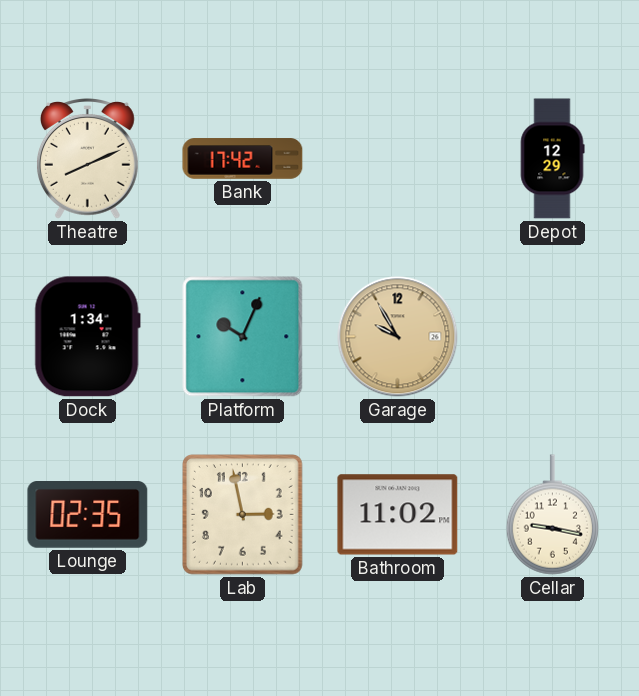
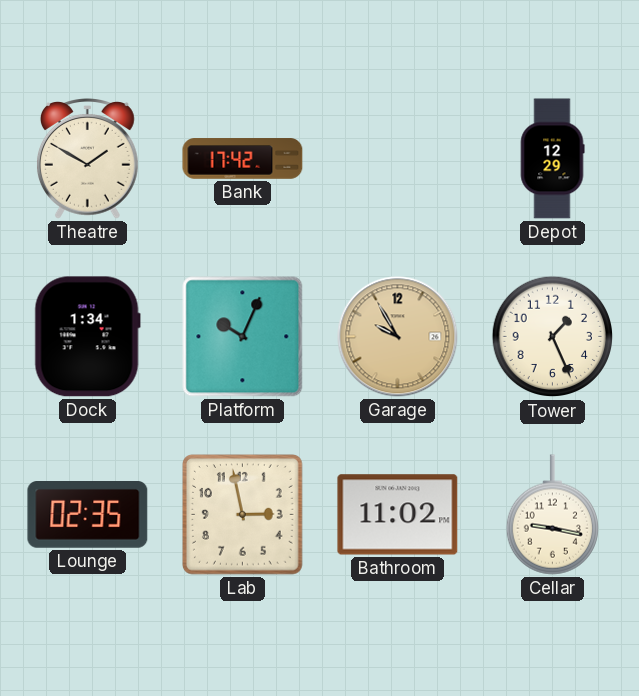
Theatre: 8:11 -> 1:50
Tower: none -> 1:26
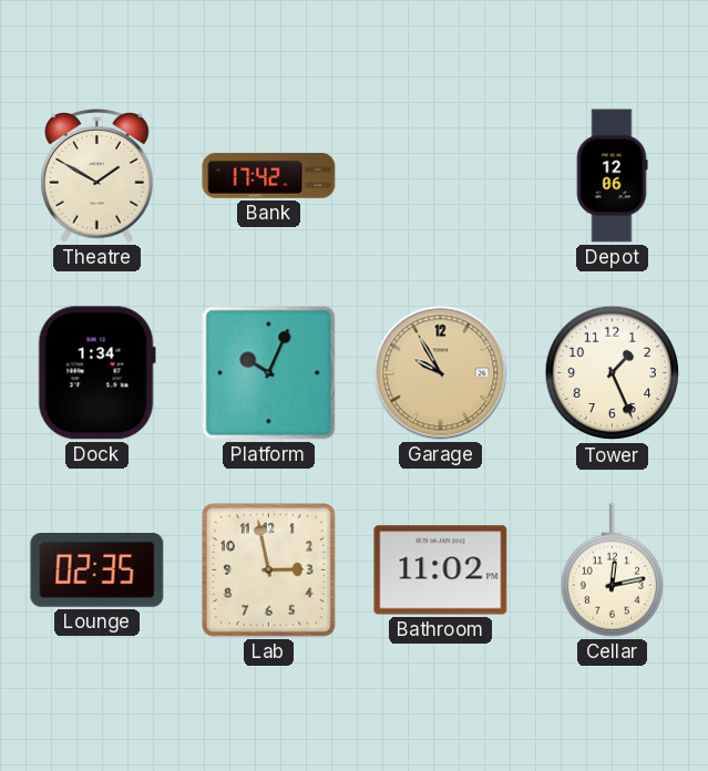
Depot: 12:29 -> 12:06
Cellar: 9:17 -> 12:13
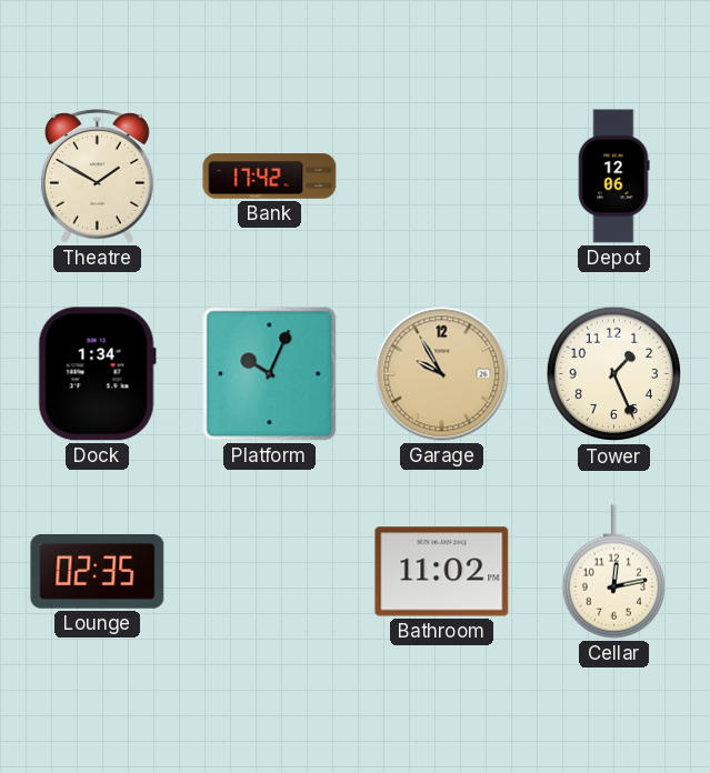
Lab: 2:58 -> none
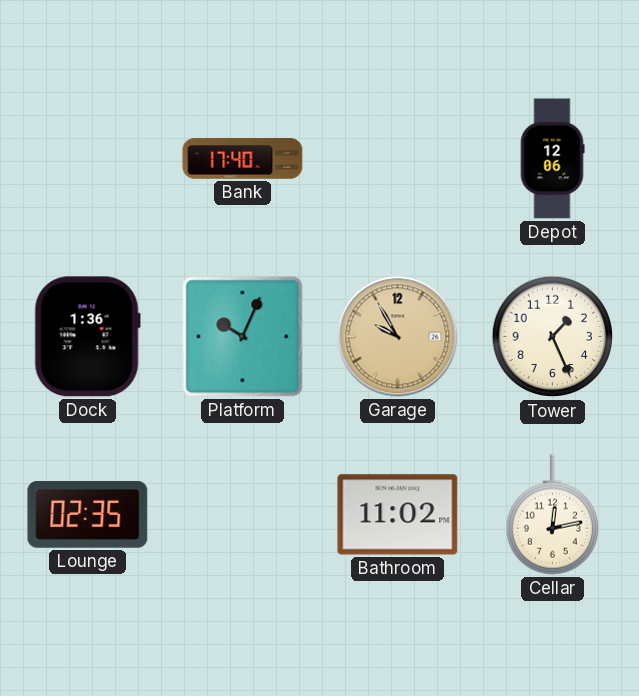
Theatre: 1:50 -> none
Bank: 17:42 -> 17:40
Dock: 1:34 -> 1:36
